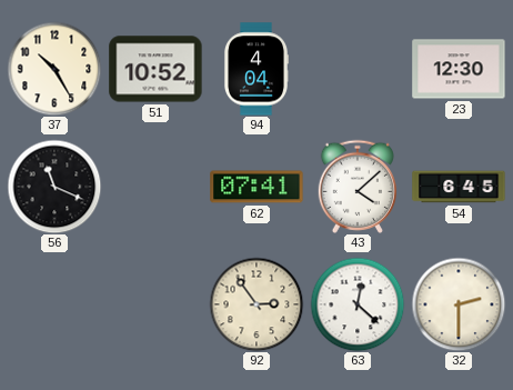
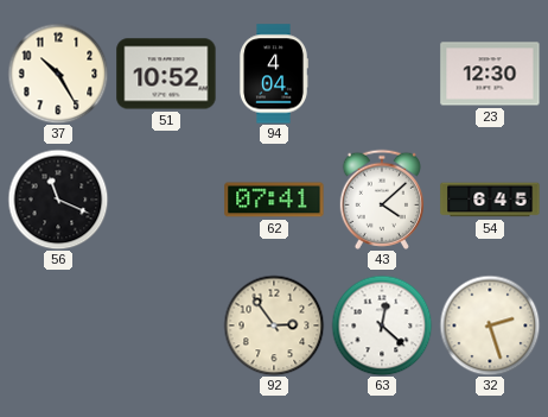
32: 2:30 -> 2:27
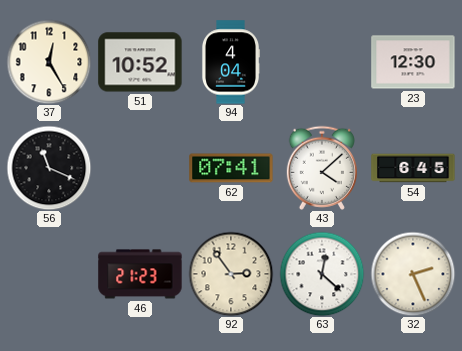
37: 10:25 -> 12:25
46: none -> 21:23
32: 2:27 -> 2:26
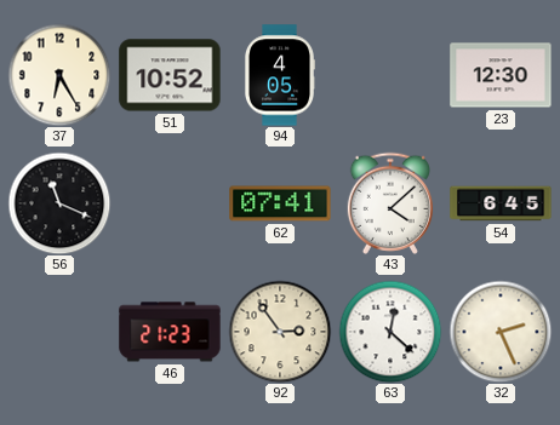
37: 12:25 -> 6:25
94: 4:04 -> 4:05
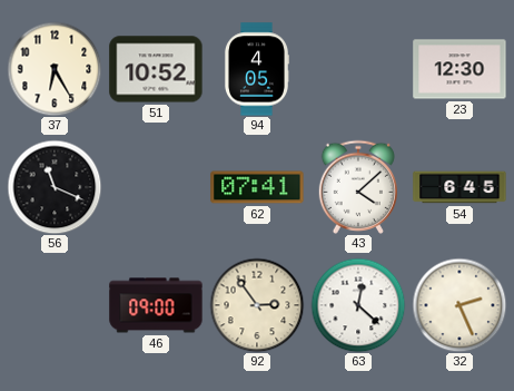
46: 21:23 -> 09:00
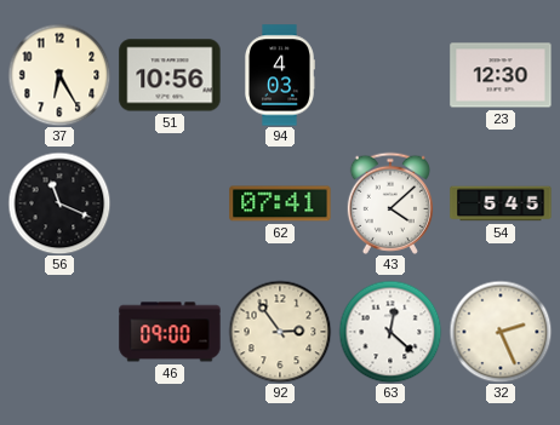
51: 10:52 -> 10:56
94: 4:05 -> 4:03
54: 6:45 -> 5:45
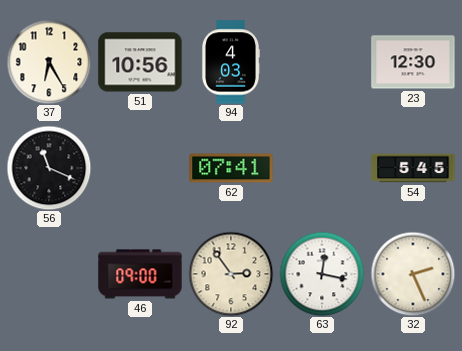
43: 4:08 -> none
63: 12:22 -> 12:17
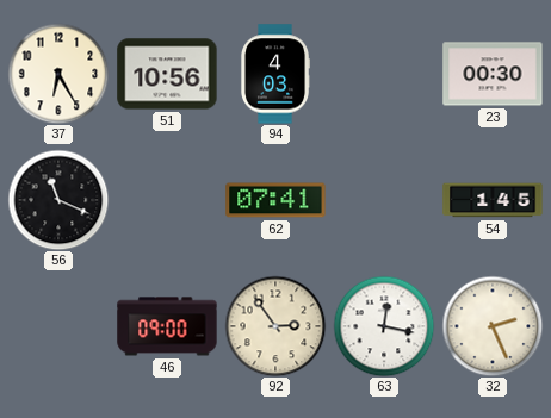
23: 12:30 -> 00:30
54: 5:45 -> 1:45
